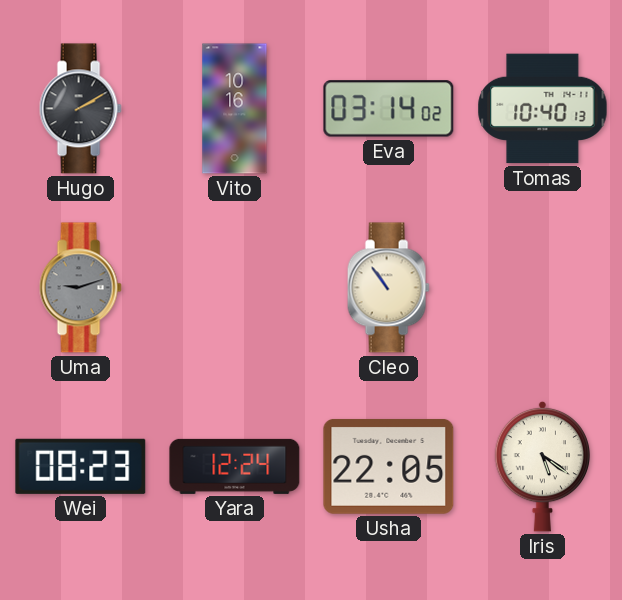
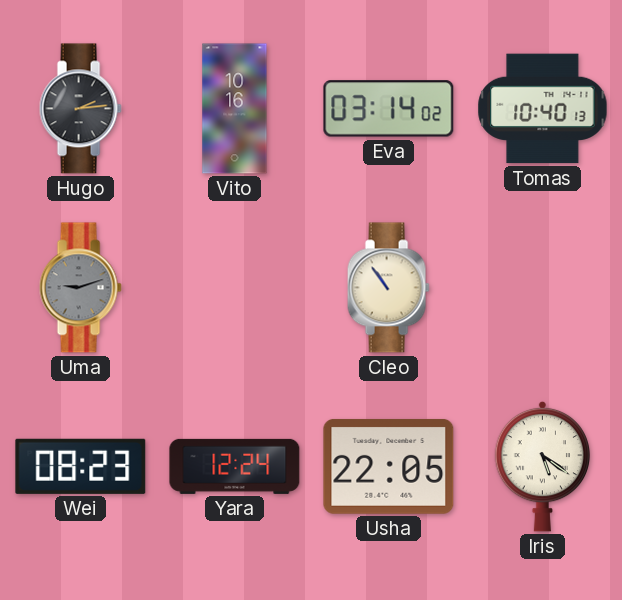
Hugo: 2:10 -> 2:14
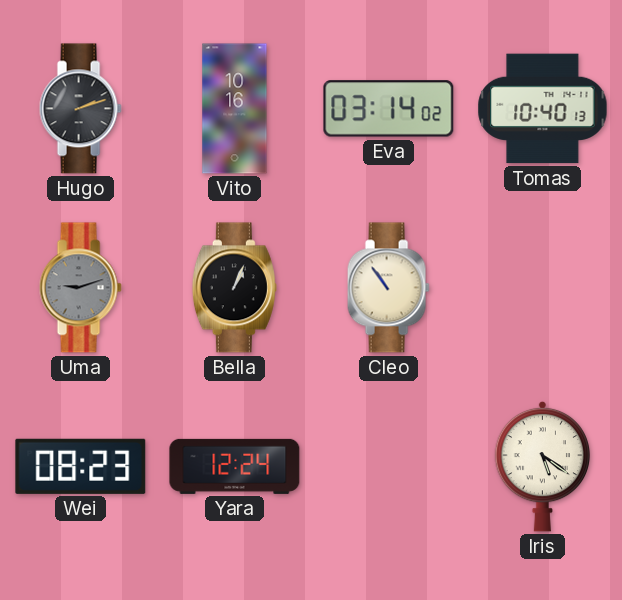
Hugo: 2:14 -> 2:12
Bella: none -> 1:04
Usha: 22:05 -> none
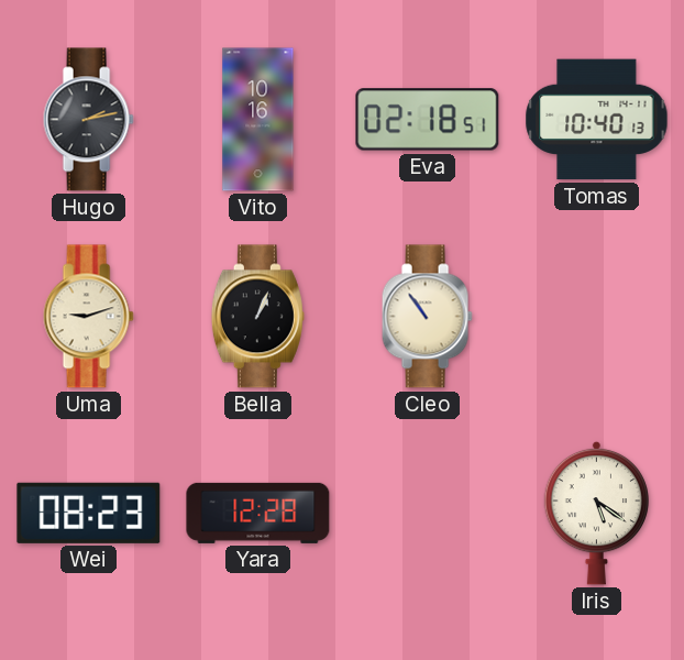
Hugo: 2:12 -> 2:13
Eva: 03:14 -> 02:18
Uma dial: grey -> cream
Yara: 12:24 -> 12:28
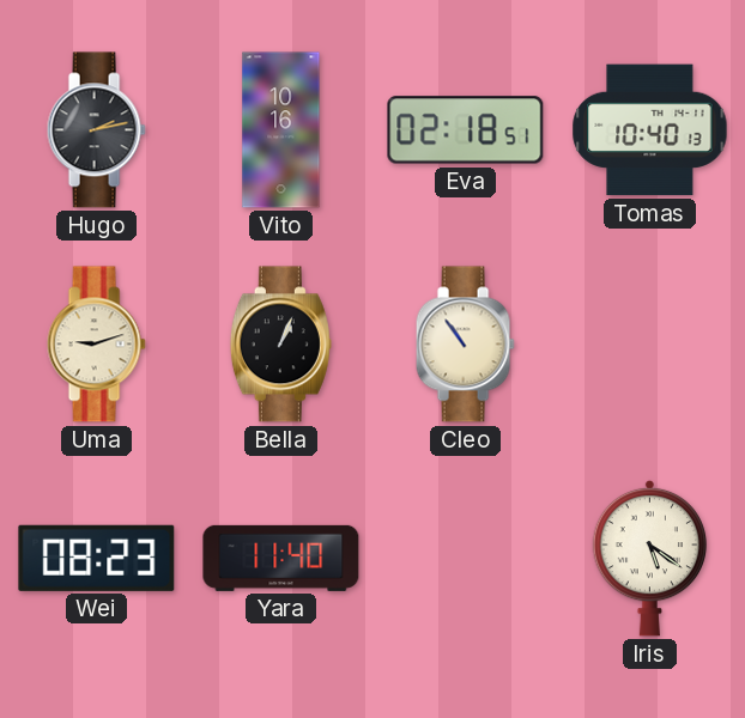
Yara: 12:28 -> 11:40
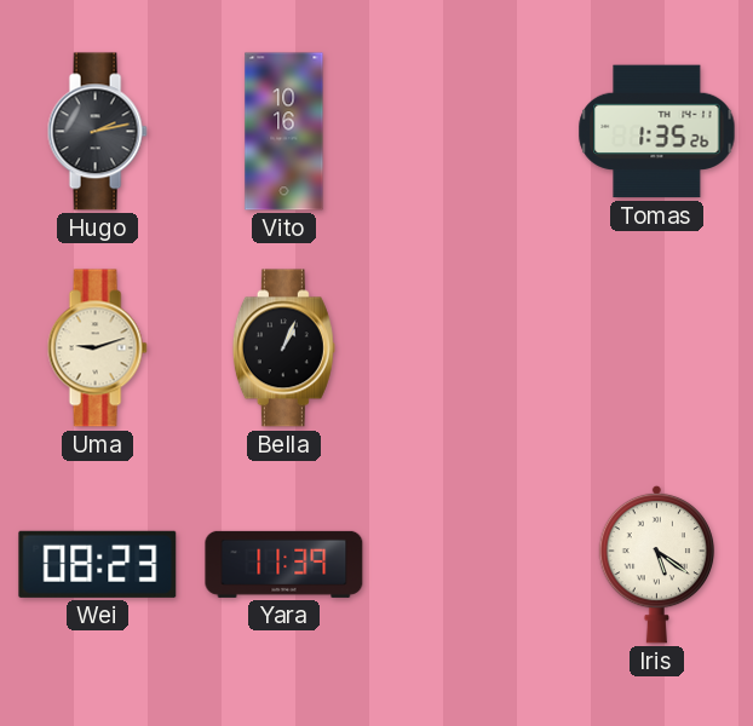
Eva: 02:18 -> none
Tomas: 10:40 -> 1:35
Cleo: 10:54 -> none
Yara: 11:40 -> 11:39
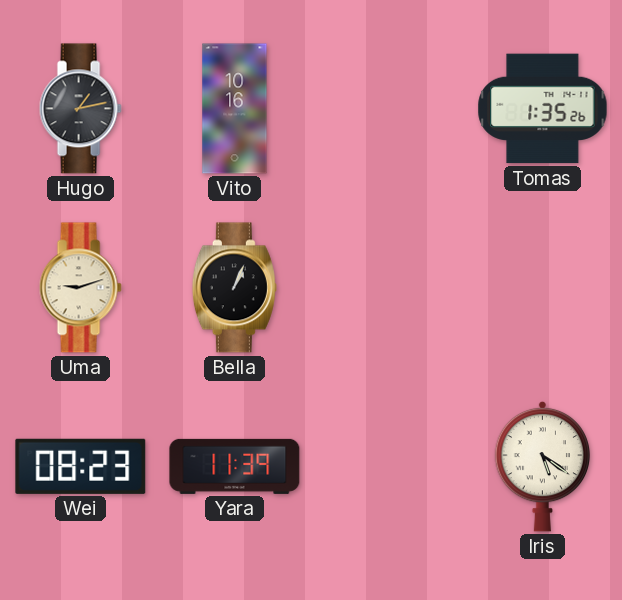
Hugo: 2:13 -> 1:13
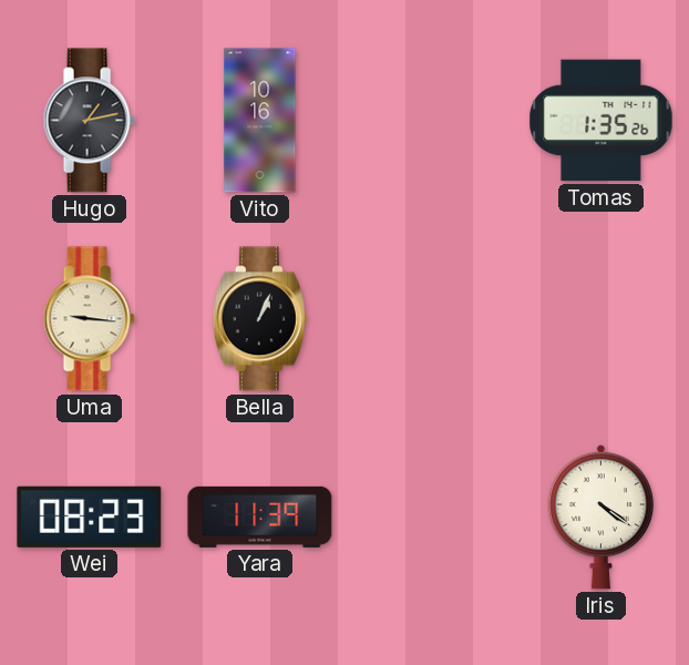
Uma: 9:12 -> 9:16
Iris: 5:21 -> 4:21
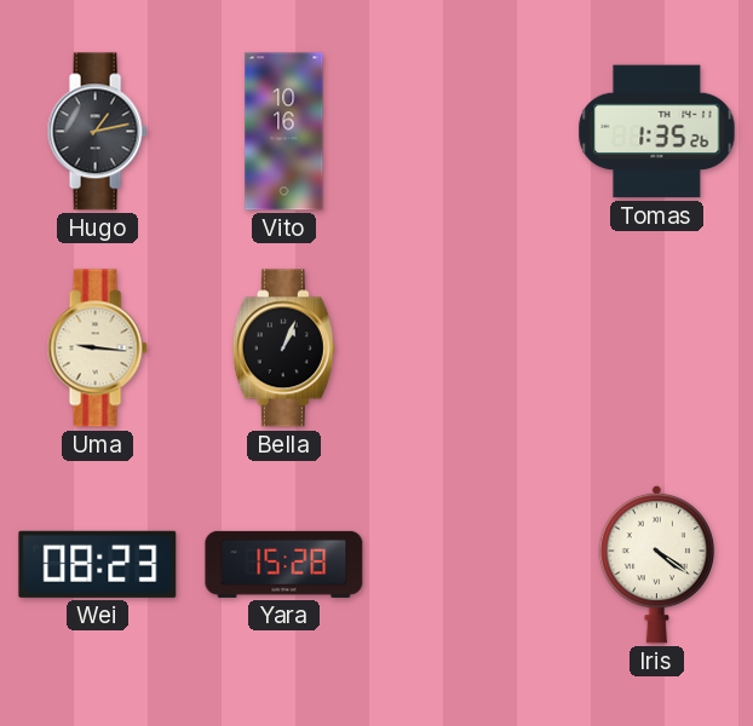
Yara: 11:39 -> 15:28
